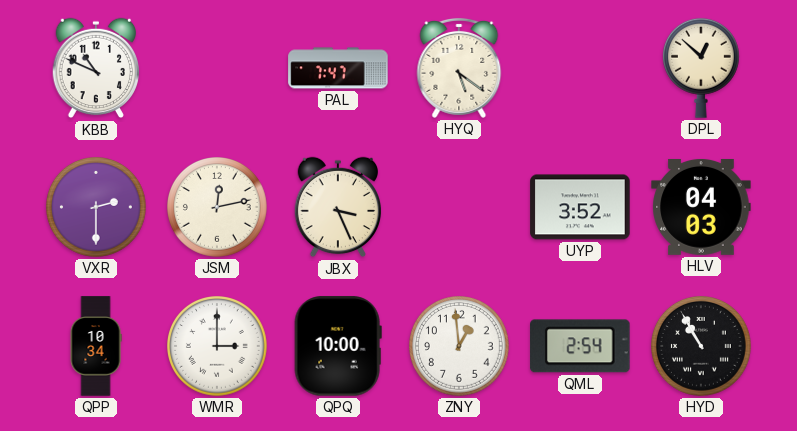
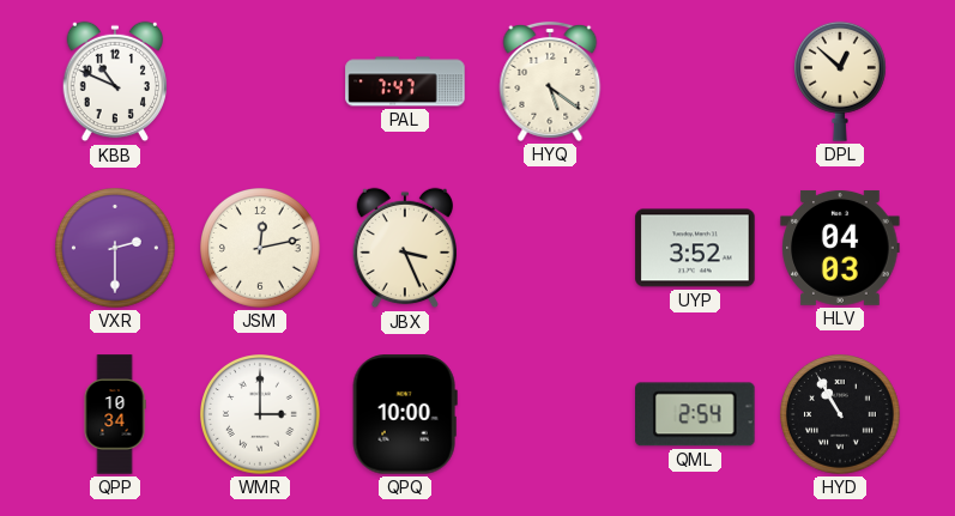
ZNY: 12:59 -> none
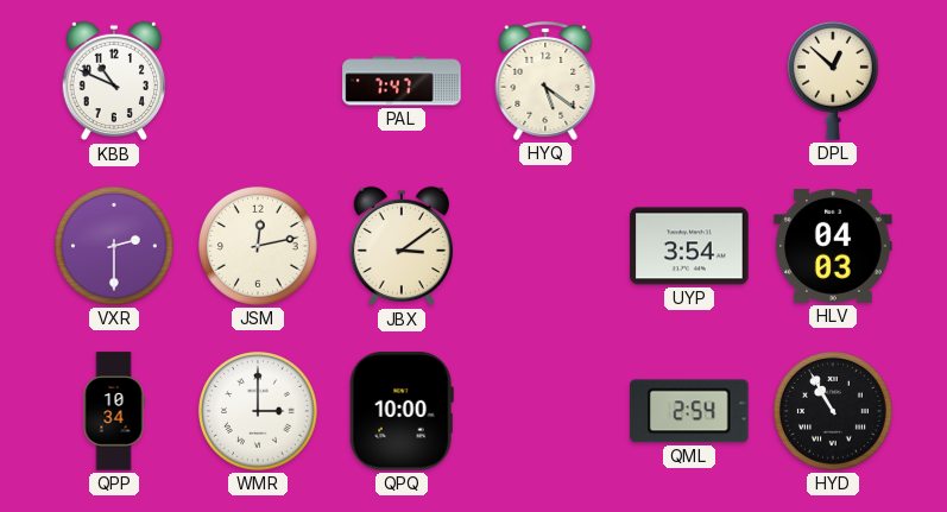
JBX: 3:26 -> 3:09
UYP: 3:52 -> 3:54
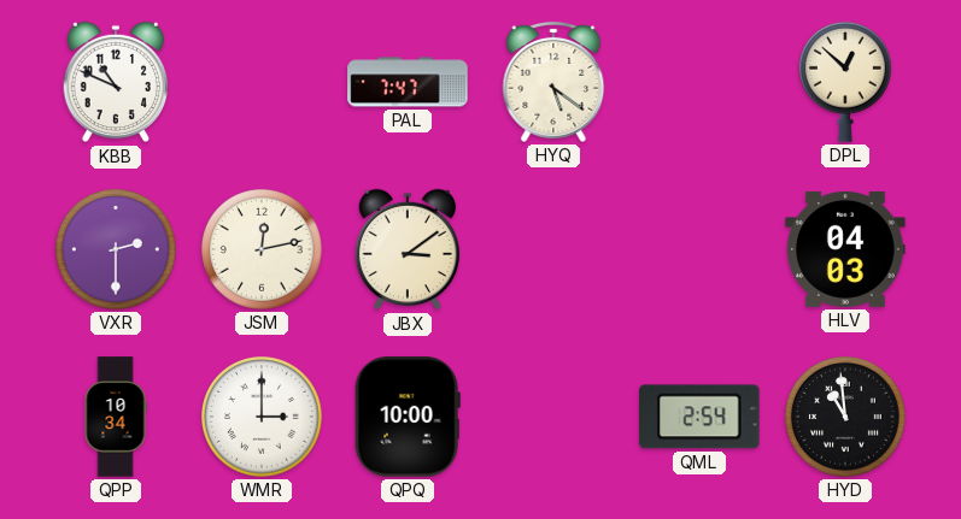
UYP: 3:54 -> none
HYD: 10:55 -> 10:59
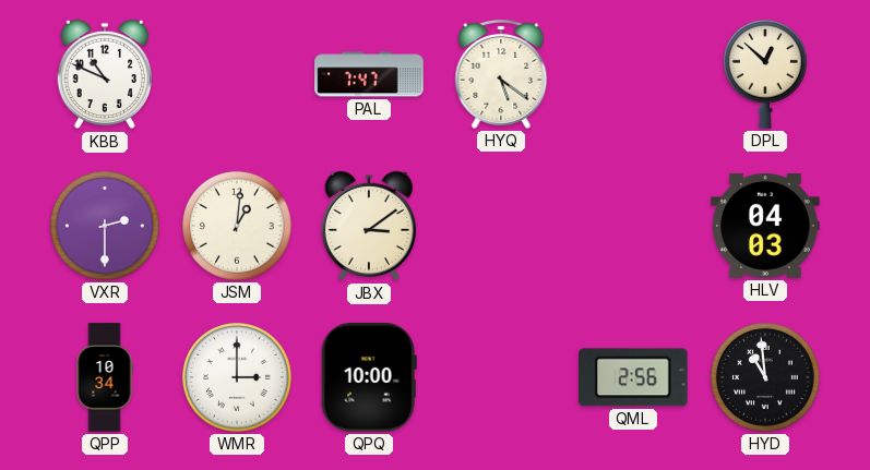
JSM: 12:13 -> 1:01
QML: 2:54 -> 2:56
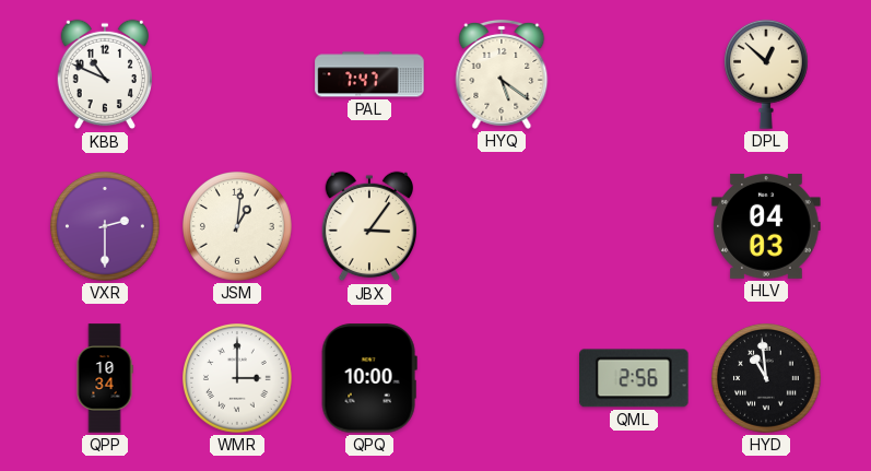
JBX: 3:09 -> 3:06
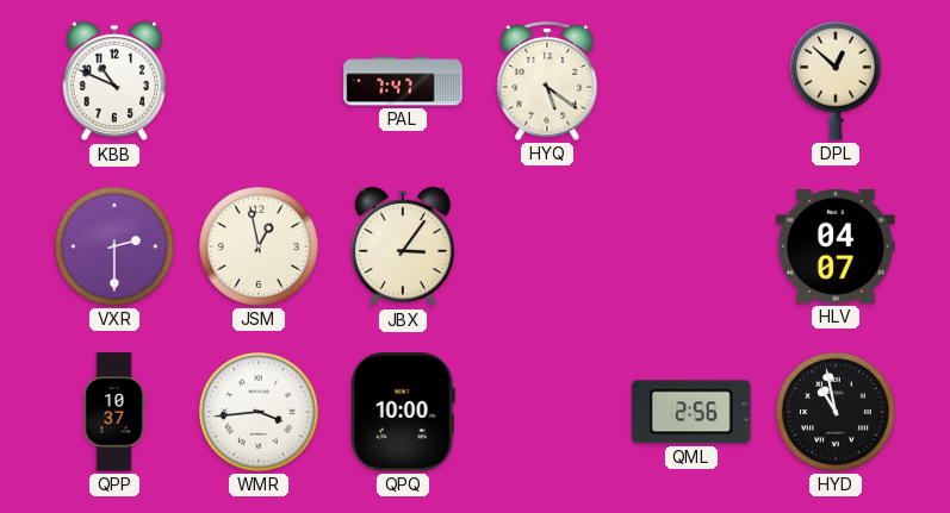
JSM: 1:01 -> 12:58
HLV: 04:03 -> 04:07
QPP: 10:34 -> 10:37
WMR: 3:00 -> 3:44
HYD: 10:59 -> 10:58
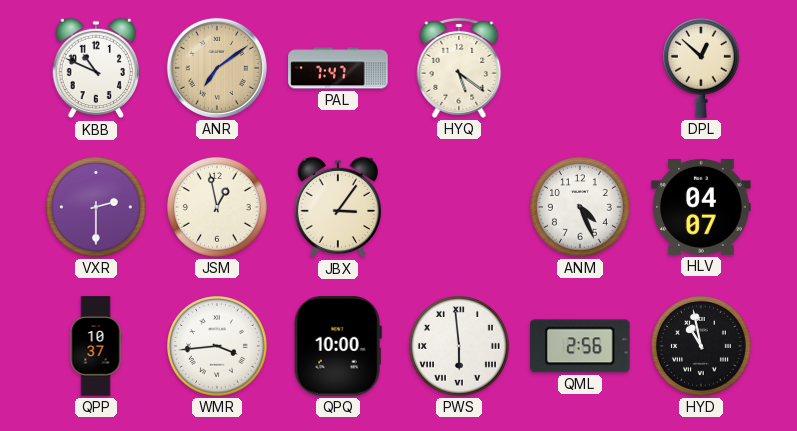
ANR: none -> 7:09
ANM: none -> 4:26
PWS: none -> 5:59
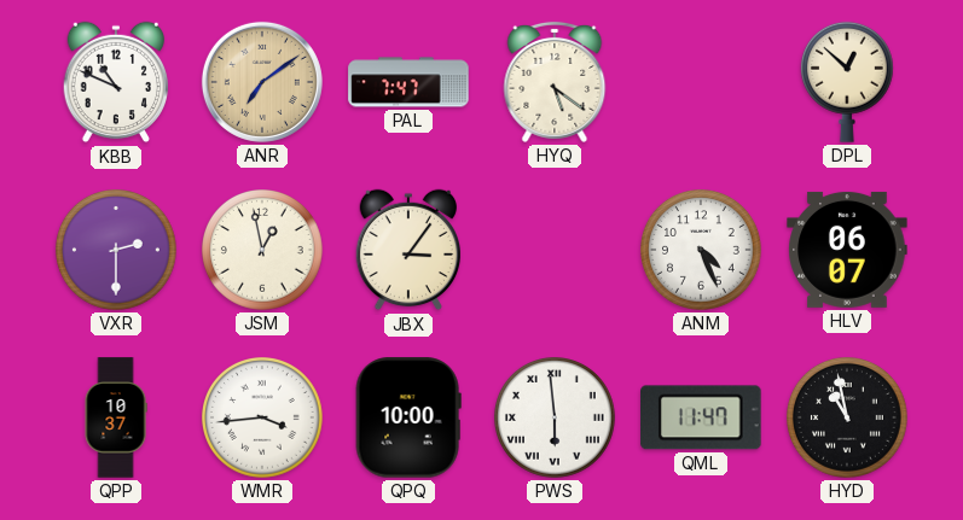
HLV: 04:07 -> 06:07
QML: 2:56 -> 11:47
